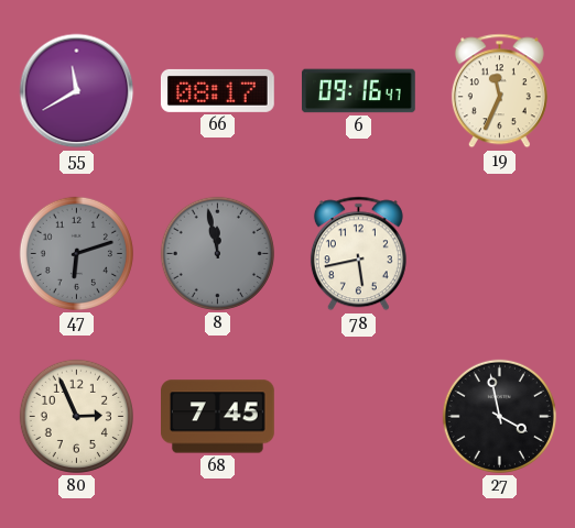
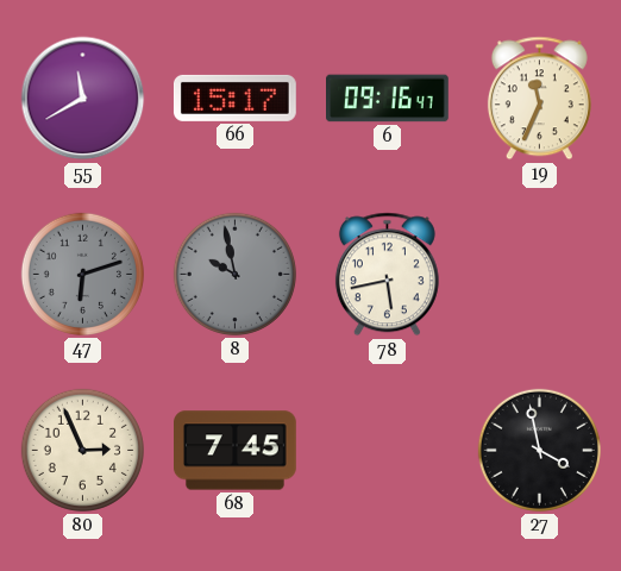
66: 08:17 -> 15:17
8: 11:58 -> 9:58
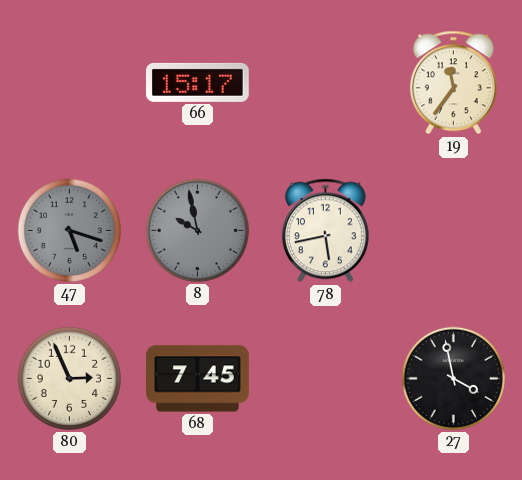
55: 11:40 -> none
6: 09:16 -> none
19: 11:34 -> 11:36
47: 6:12 -> 5:18
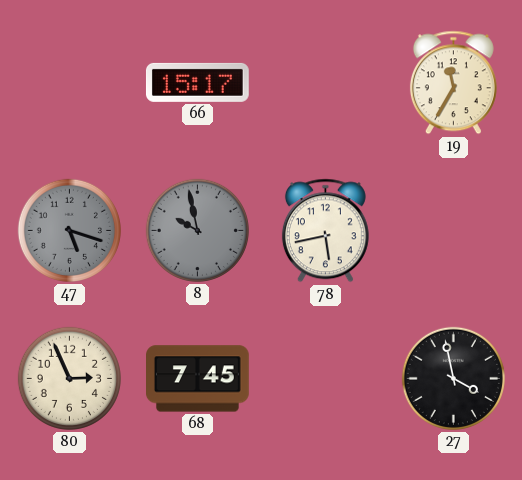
19: 11:36 -> 11:35
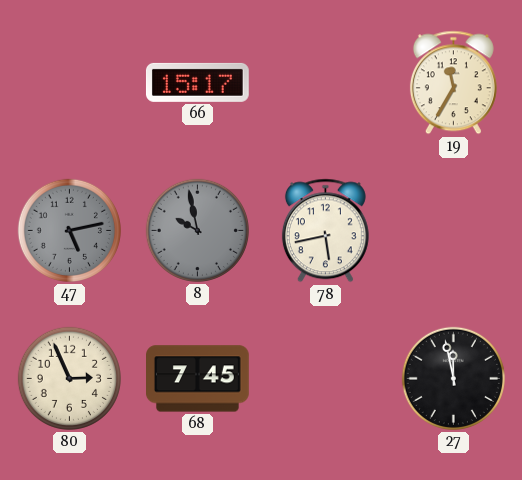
47: 5:18 -> 5:13
27: 3:58 -> 11:58
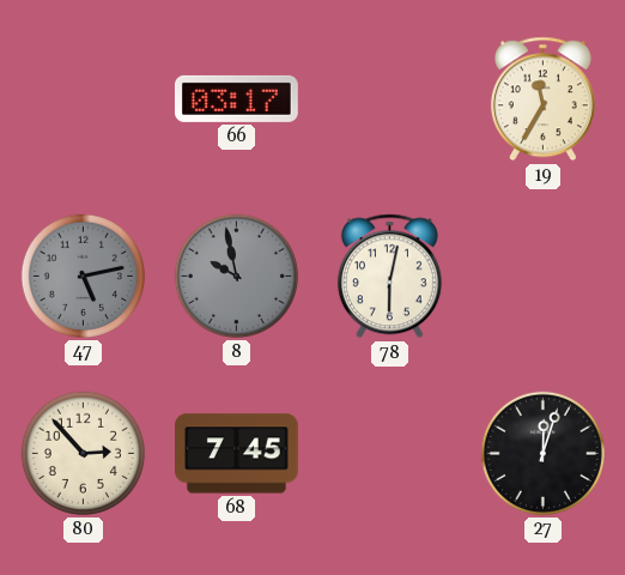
66: 15:17 -> 03:17
78: 5:43 -> 6:02
80: 2:56 -> 2:53
27: 11:58 -> 12:03
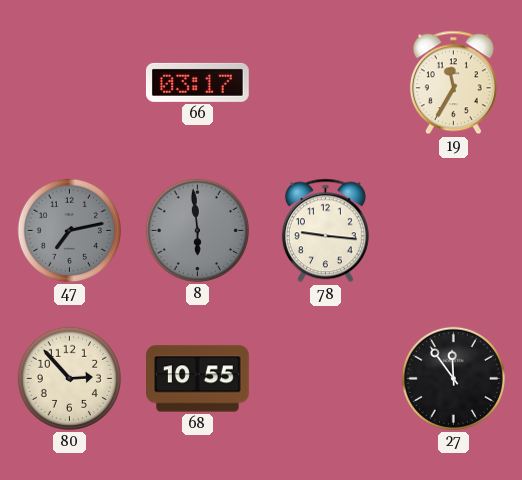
47: 5:13 -> 7:13
8: 9:58 -> 5:59
78: 6:02 -> 9:16
68: 7:45 -> 10:55
27: 12:03 -> 11:54
